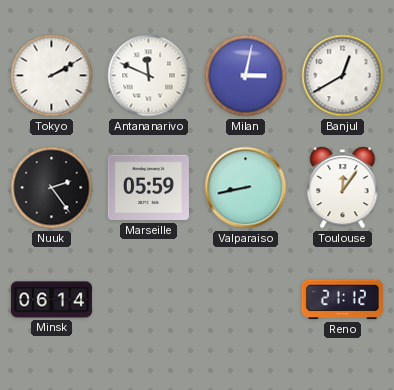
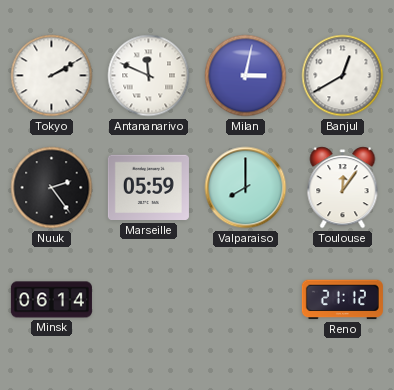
Valparaiso: 8:43 -> 8:00
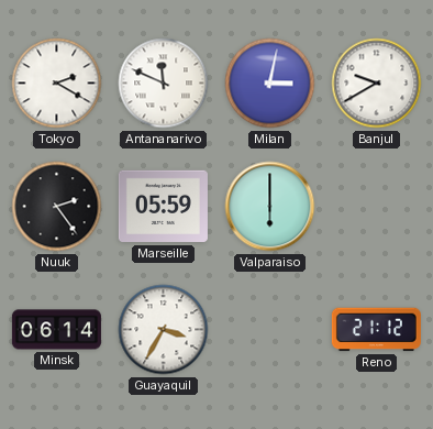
Tokyo: 2:10 -> 2:20
Banjul: 12:40 -> 9:40
Valparaiso: 8:00 -> 6:00
Toulouse: 12:06 -> none
Guayaquil: none -> 3:35
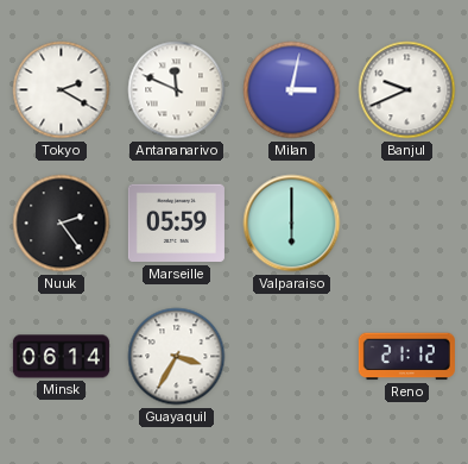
Banjul: 9:40 -> 9:41
